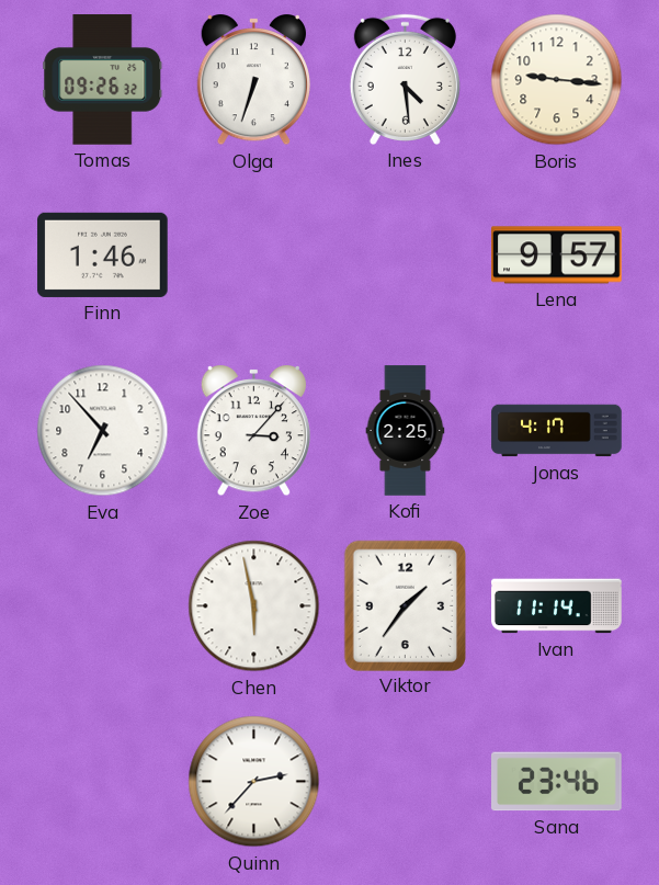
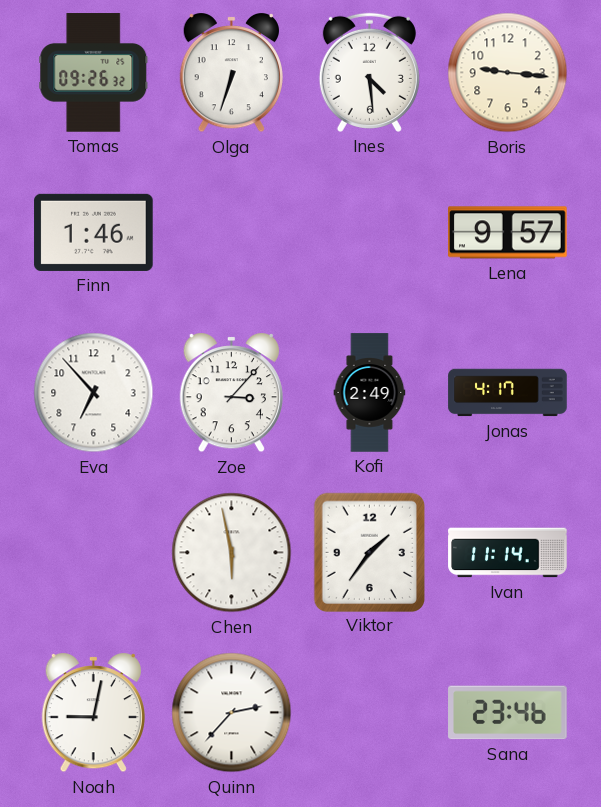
Kofi: 2:25 -> 2:49
Noah: none -> 9:02
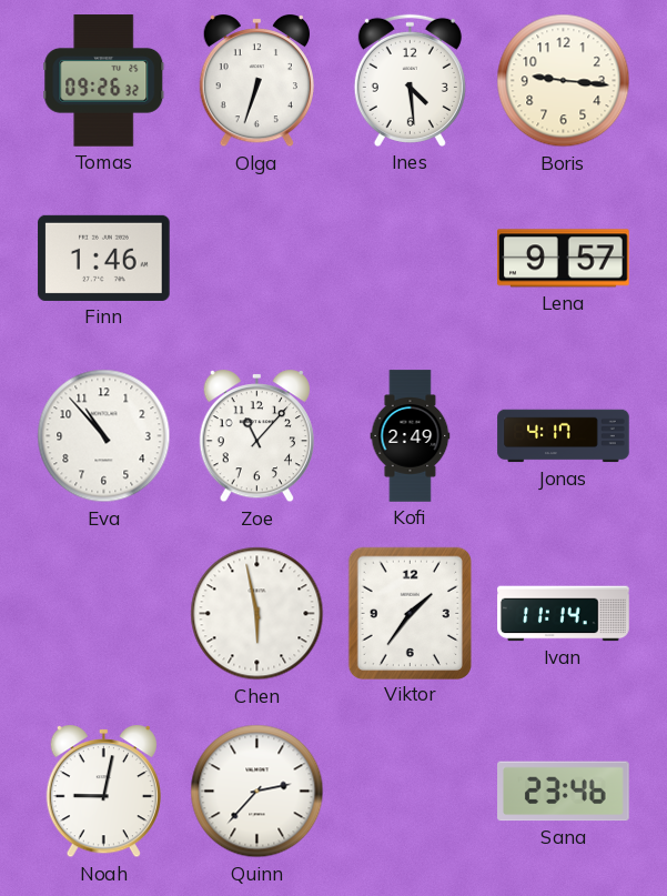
Eva: 6:53 -> 10:53
Zoe: 3:07 -> 11:07
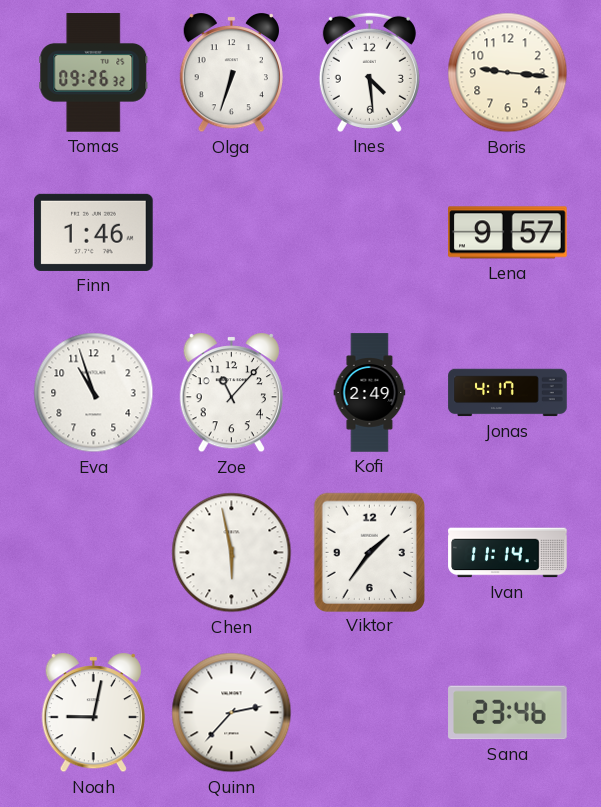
Eva: 10:53 -> 10:57
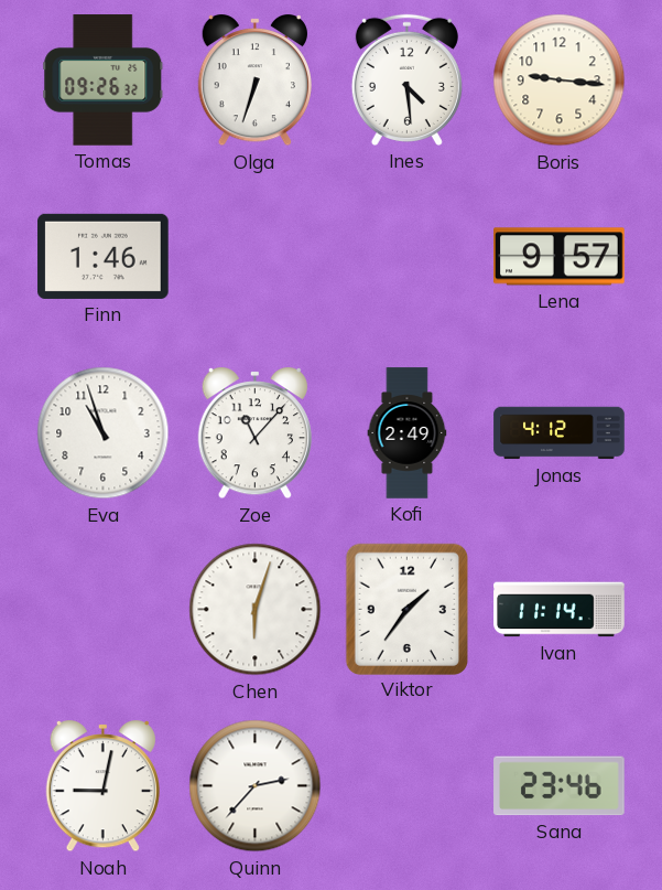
Jonas: 4:17 -> 4:12
Chen: 5:58 -> 6:03
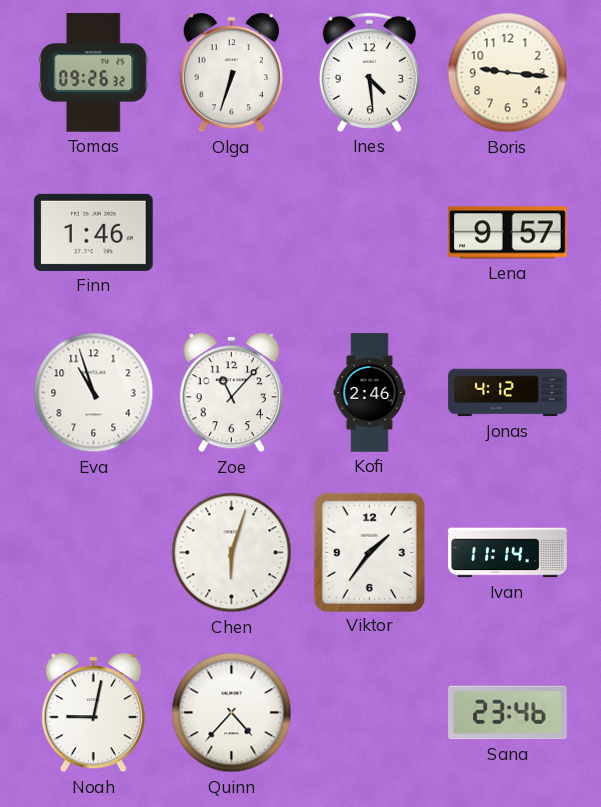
Kofi: 2:49 -> 2:46
Quinn: 2:37 -> 4:37
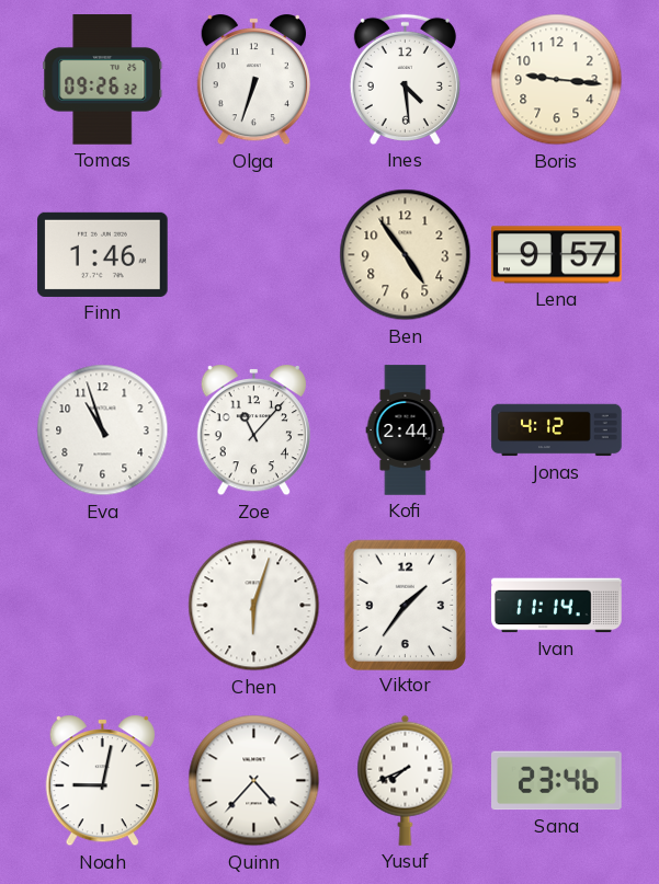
Ben: none -> 4:54
Kofi: 2:46 -> 2:44
Yusuf: none -> 7:41
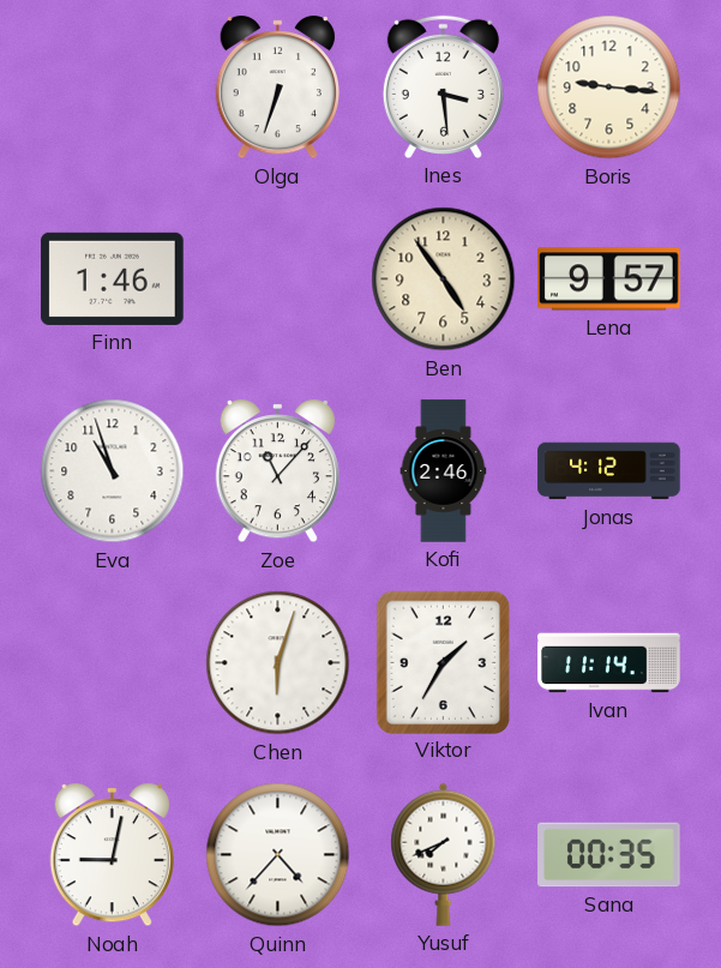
Tomas: 09:26 -> none
Ines: 4:29 -> 3:29
Kofi: 2:44 -> 2:46
Viktor: 1:36 -> 1:35
Sana: 23:46 -> 00:35
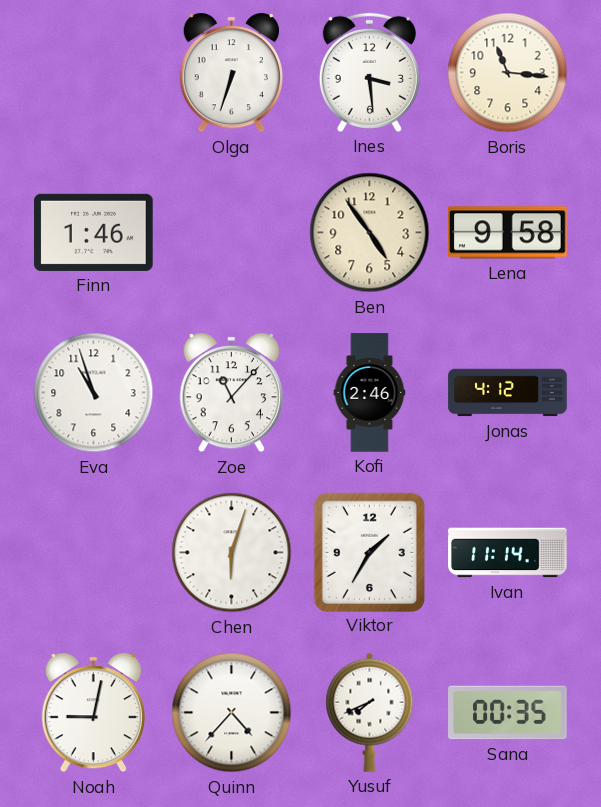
Boris: 9:16 -> 11:16
Lena: 9:57 -> 9:58
